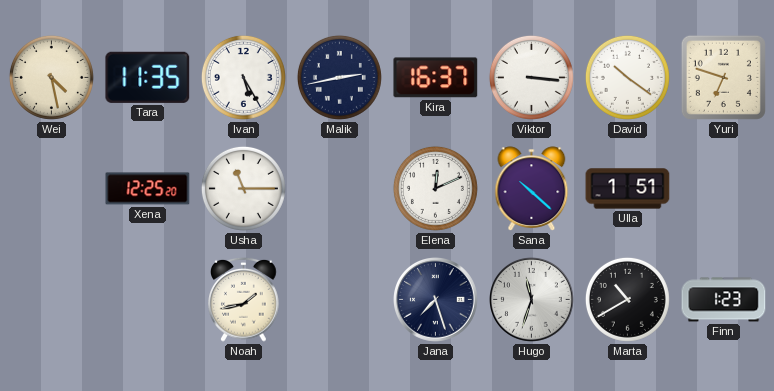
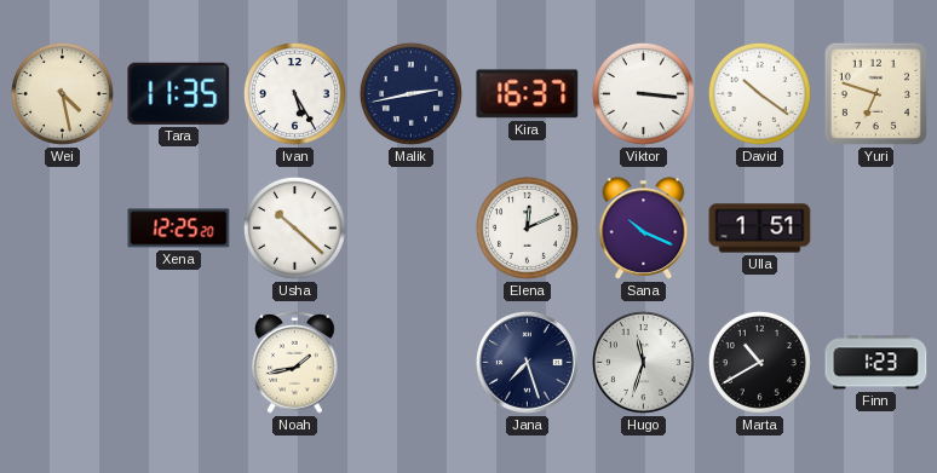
Usha: 11:15 -> 10:22
Sana: 10:22 -> 10:19
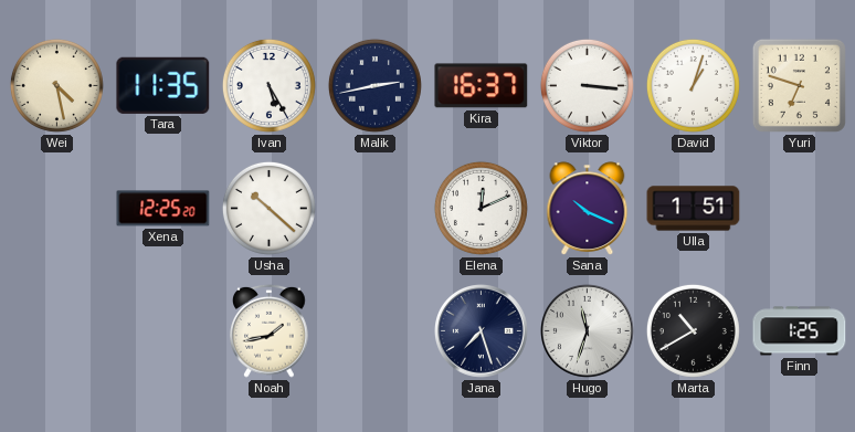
David: 10:21 -> 1:03
Finn: 1:23 -> 1:25
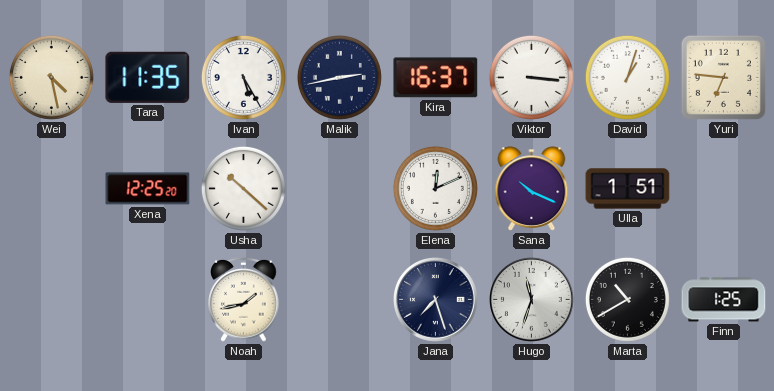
Yuri: 6:48 -> 6:46
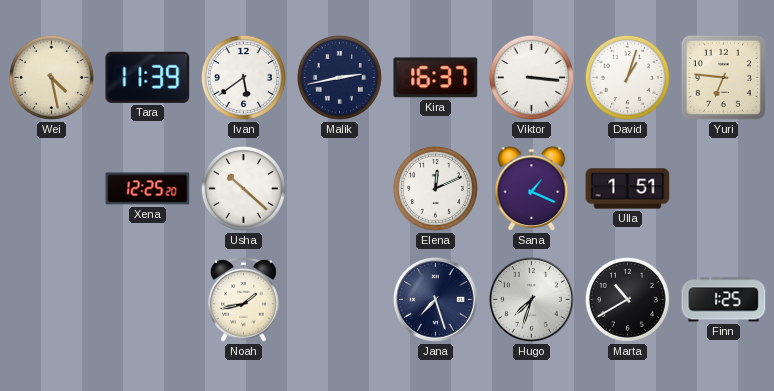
Tara: 11:35 -> 11:39
Ivan: 5:25 -> 5:39
Sana: 10:19 -> 1:19
Hugo: 11:33 -> 7:33
